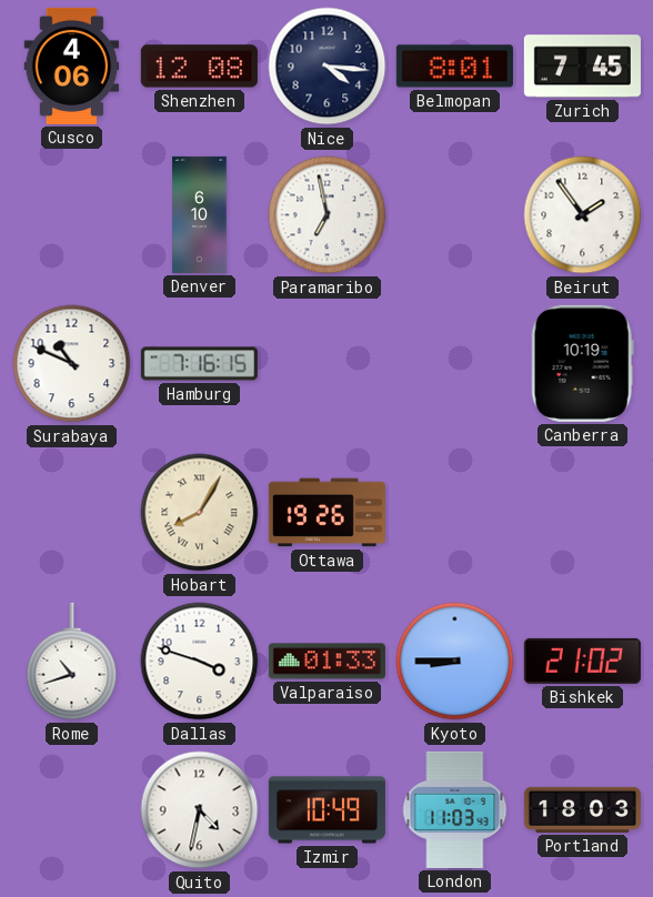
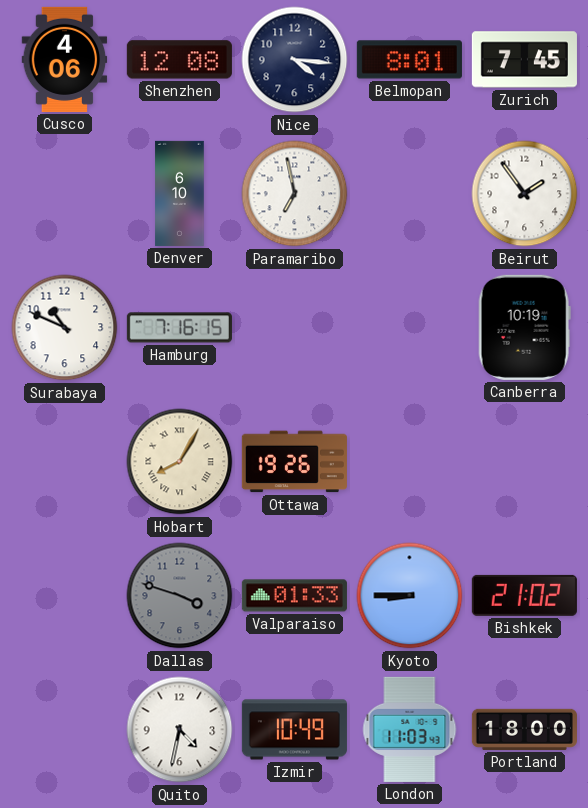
Rome: 10:42 -> none
Dallas dial: white -> grey
Portland: 18:03 -> 18:00
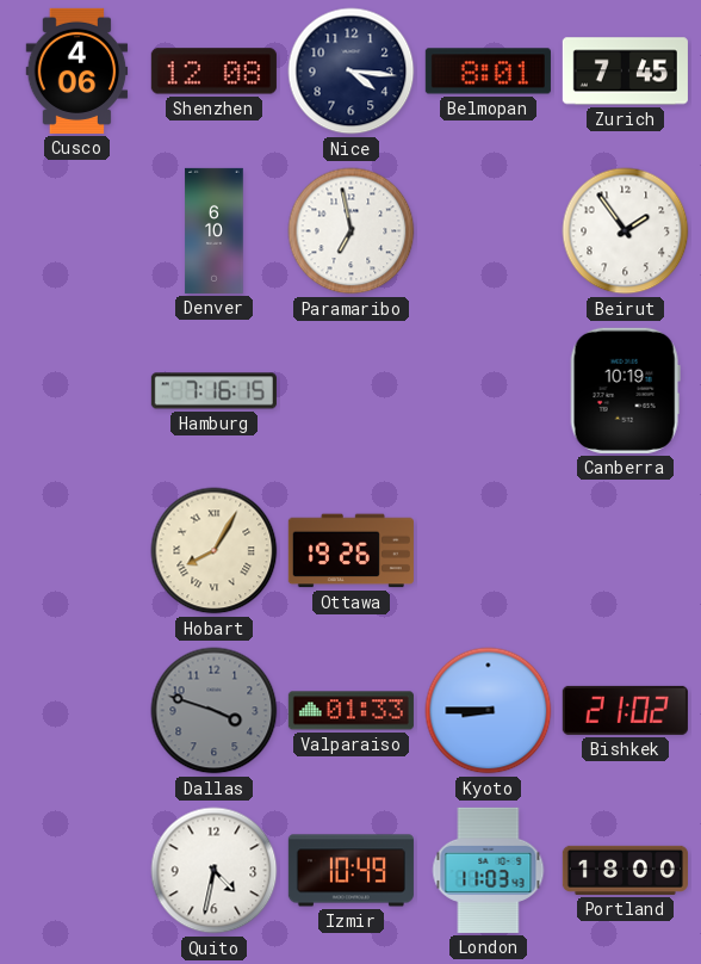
Surabaya: 10:49 -> none
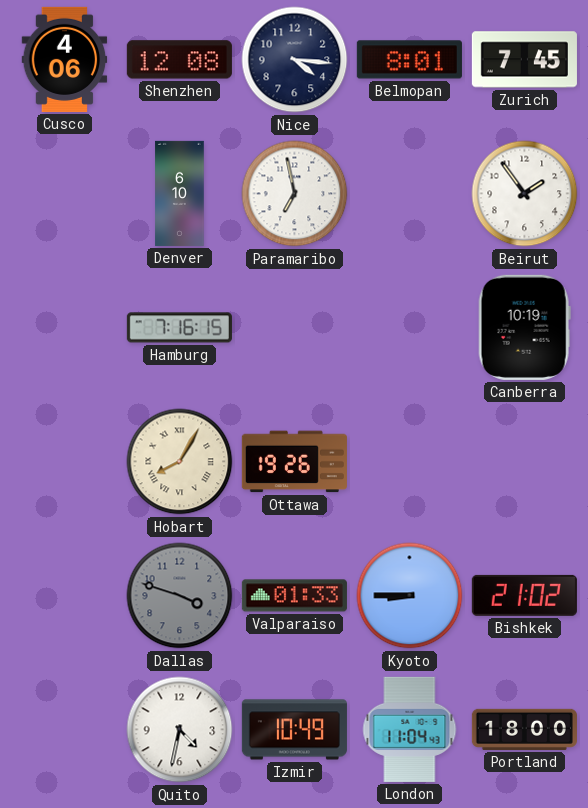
London: 11:03 -> 11:04
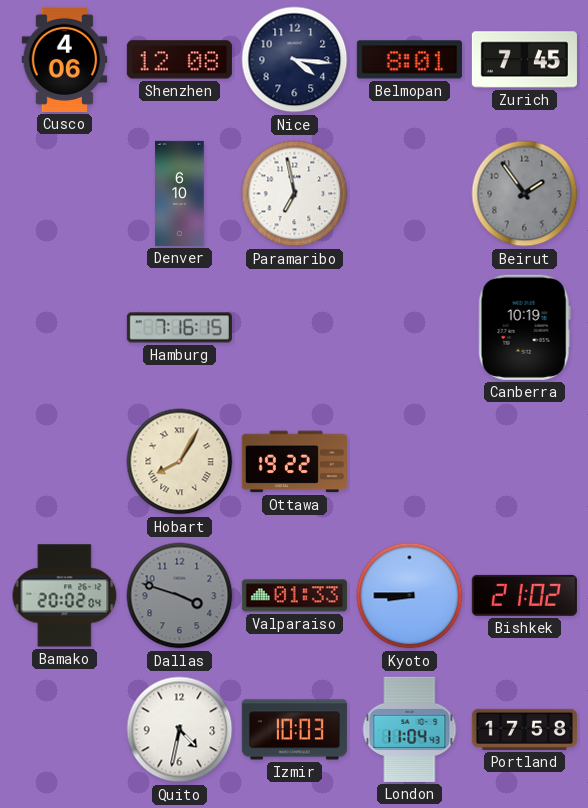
Beirut dial: white -> grey
Ottawa: 19:26 -> 19:22
Bamako: none -> 20:02
Izmir: 10:49 -> 10:03
Portland: 18:00 -> 17:58
